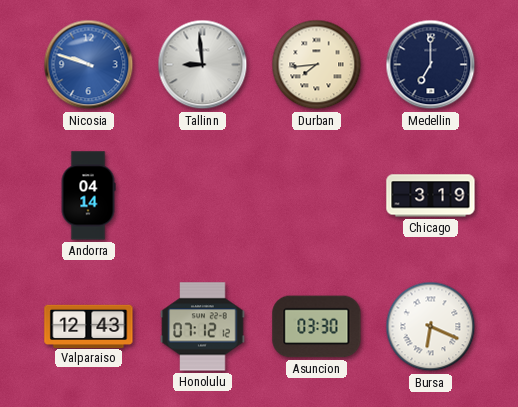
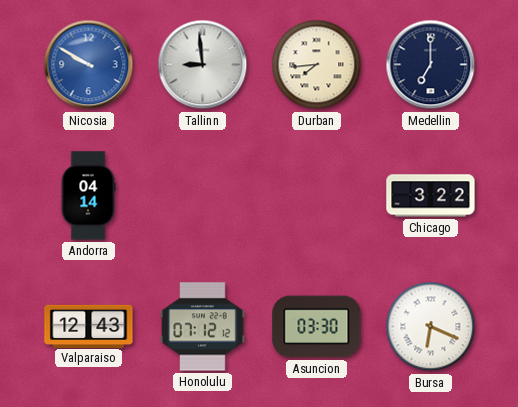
Nicosia: 9:48 -> 9:50
Chicago: 3:19 -> 3:22
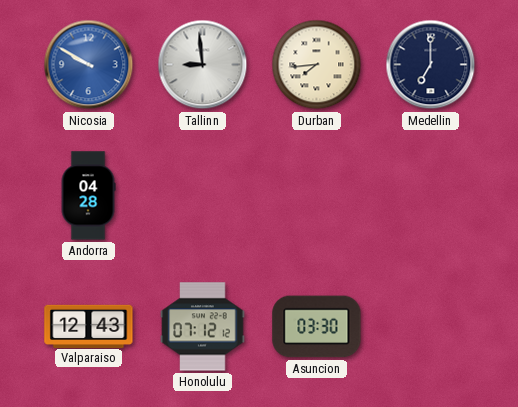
Andorra: 04:14 -> 04:28
Chicago: 3:22 -> none
Bursa: 6:19 -> none
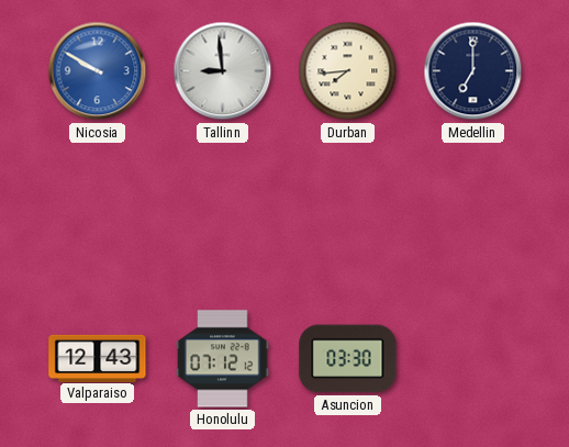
Andorra: 04:28 -> none
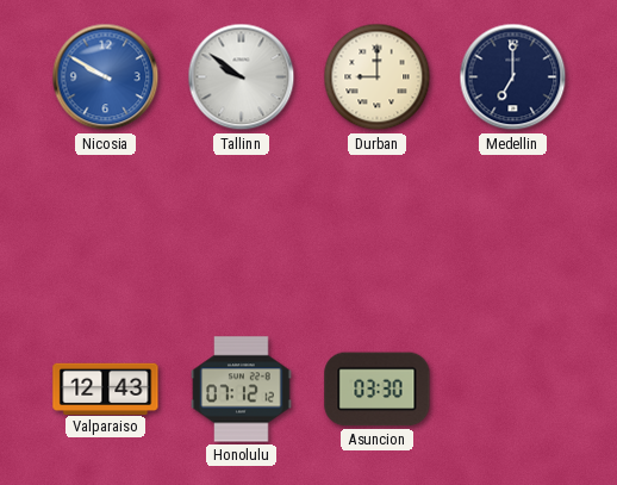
Tallinn: 8:59 -> 9:51
Durban: 7:44 -> 9:00
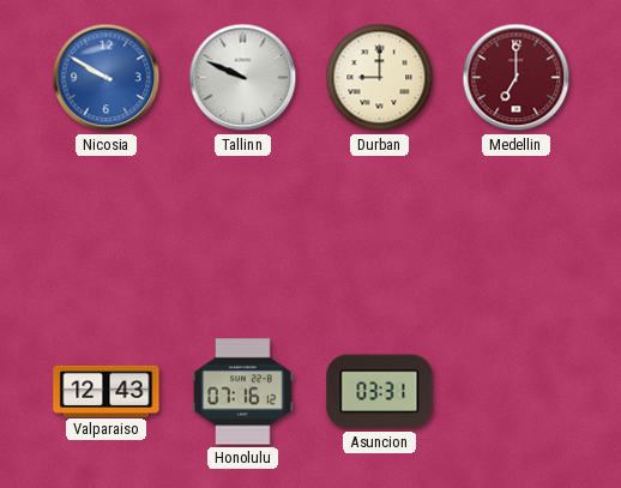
Tallinn: 9:51 -> 9:49
Medellin dial: navy -> burgundy
Honolulu: 07:12 -> 07:16
Asuncion: 03:30 -> 03:31
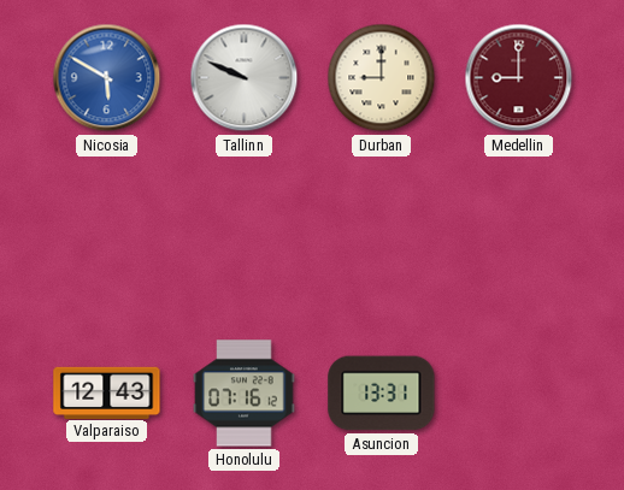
Nicosia: 9:50 -> 5:50
Medellin: 7:00 -> 9:00
Asuncion: 03:31 -> 13:31
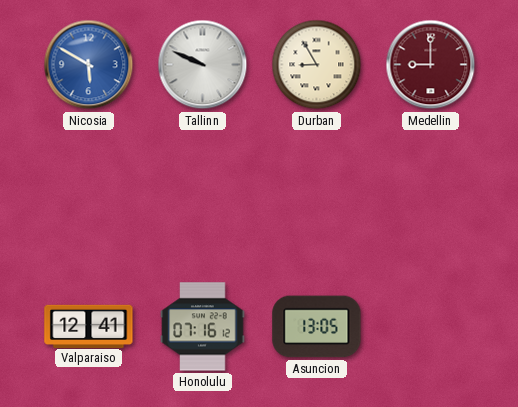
Durban: 9:00 -> 8:55
Valparaiso: 12:43 -> 12:41
Asuncion: 13:31 -> 13:05
